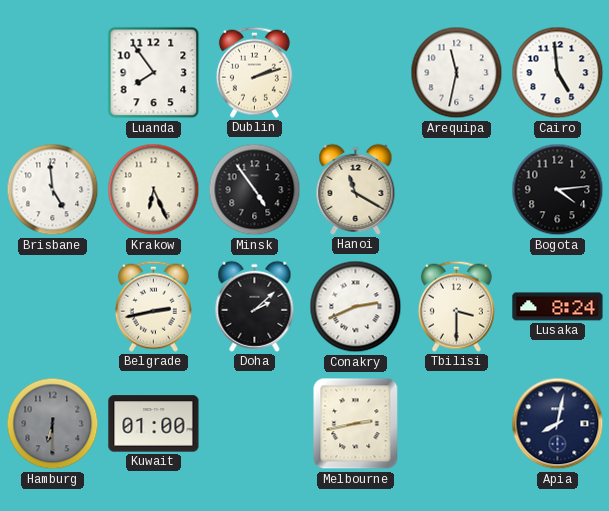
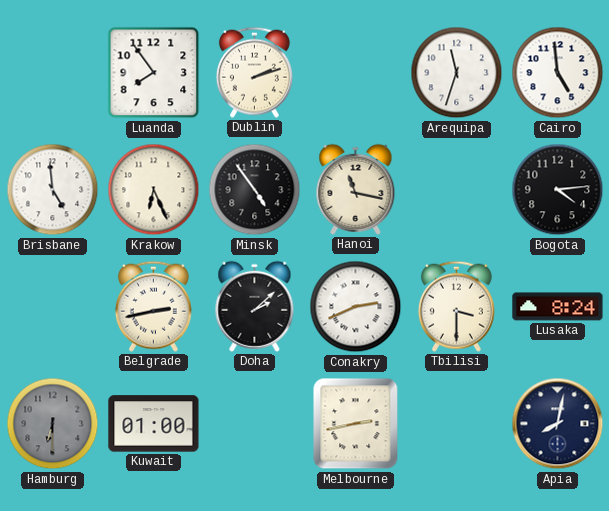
Arequipa: 11:32 -> 11:33
Hanoi: 11:20 -> 11:17
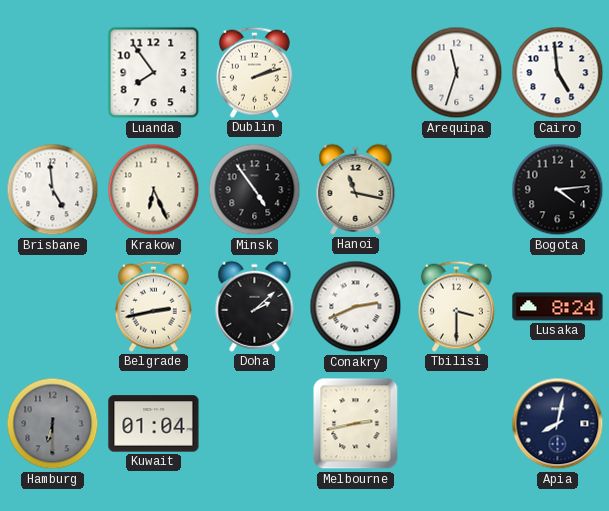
Kuwait: 01:00 -> 01:04
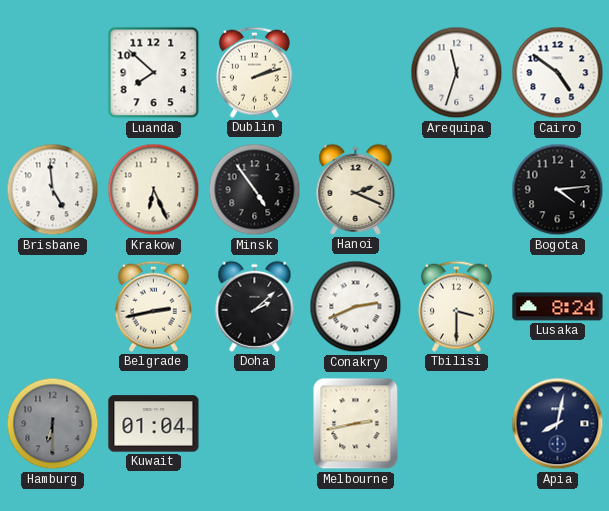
Luanda: 7:54 -> 7:52
Cairo: 4:59 -> 4:51
Hanoi: 11:17 -> 2:19
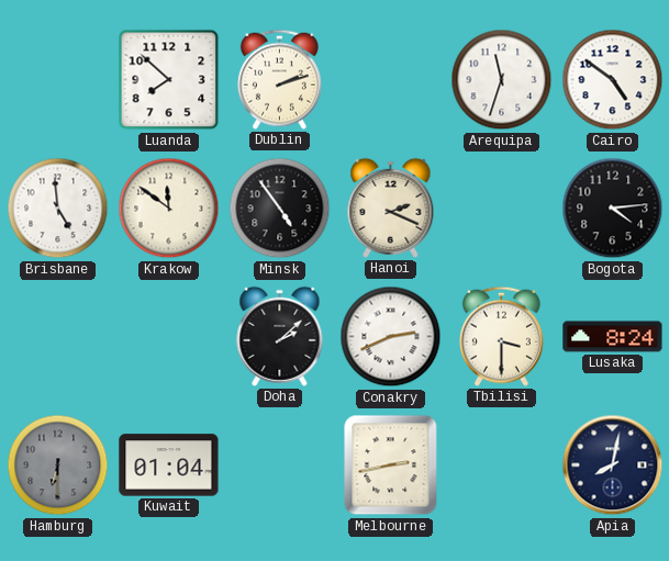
Krakow: 6:26 -> 11:51
Belgrade: 2:43 -> none
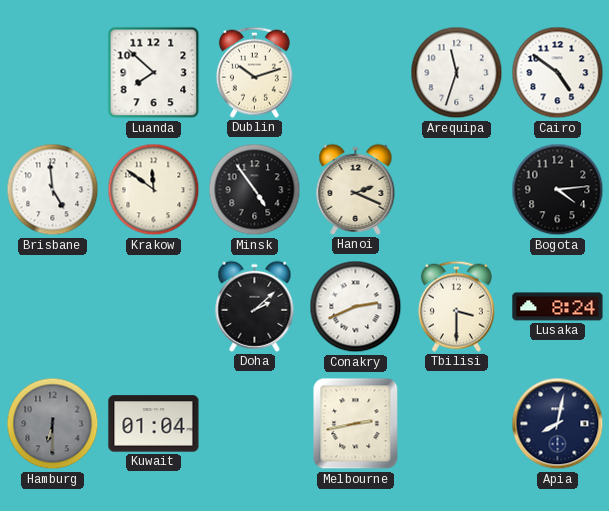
Dublin: 2:12 -> 10:12
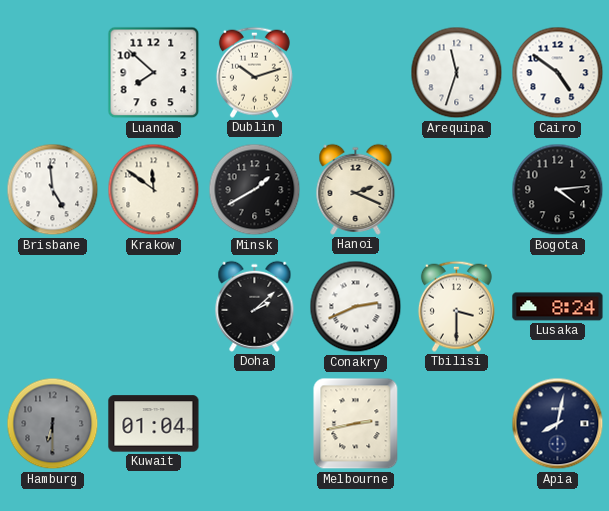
Minsk: 4:54 -> 1:40
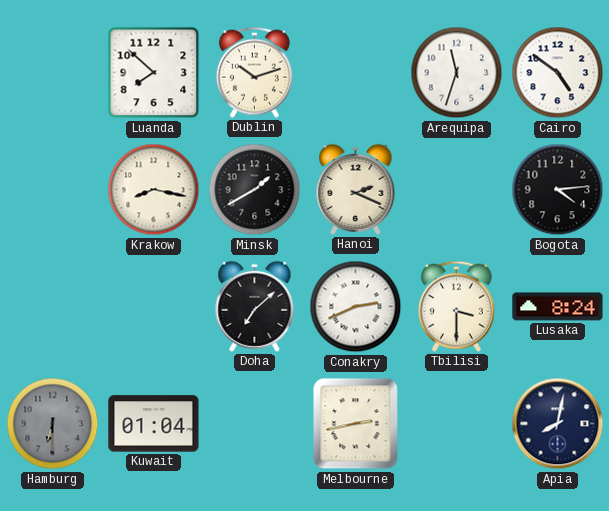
Brisbane: 4:59 -> none
Krakow: 11:51 -> 8:17
Doha: 2:08 -> 7:08
